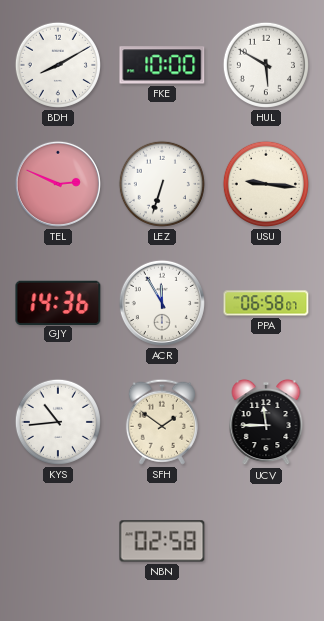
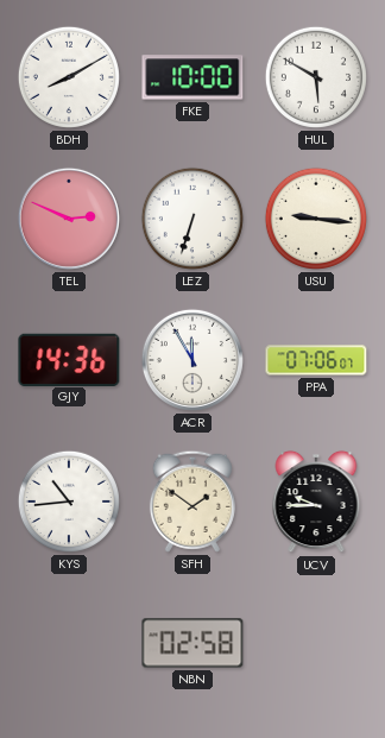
PPA: 06:58 -> 07:06
UCV: 11:45 -> 9:45
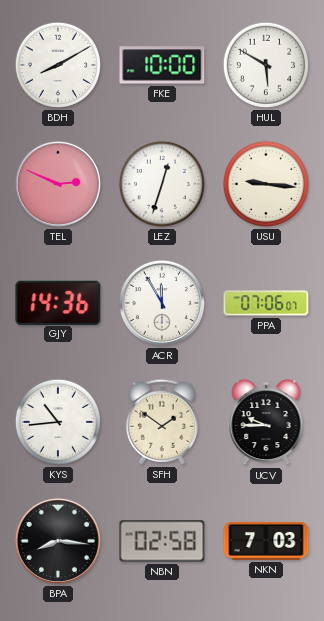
LEZ: 6:33 -> 12:33
BPA: none -> 8:16
NKN: none -> 7:03
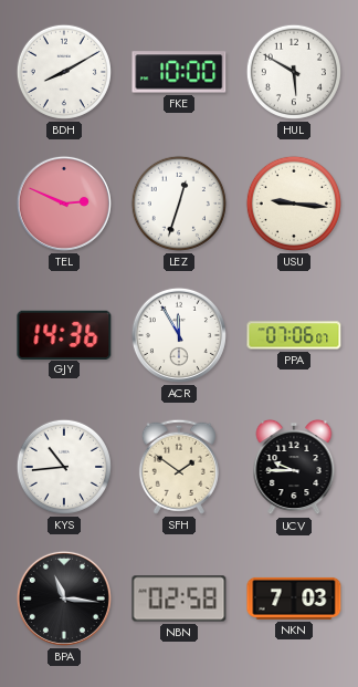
BPA: 8:16 -> 11:16
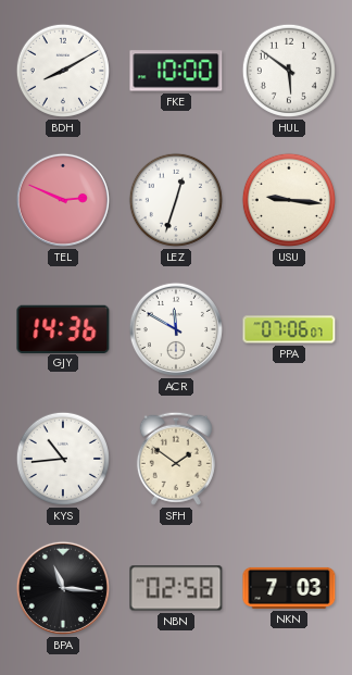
HUL: 5:50 -> 5:51
ACR: 11:55 -> 11:50
UCV: 9:45 -> none
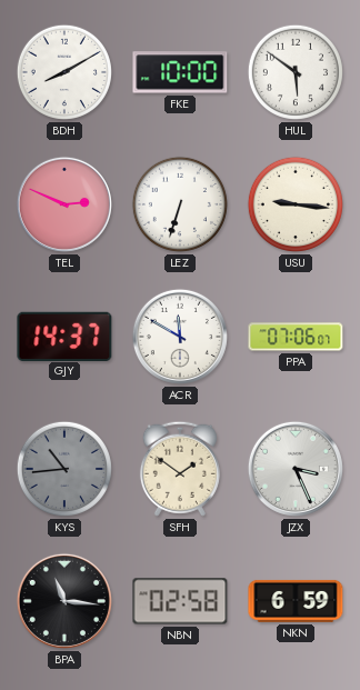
LEZ: 12:33 -> 6:33
GJY: 14:36 -> 14:37
KYS dial: white -> grey
JZX: none -> 3:26
NKN: 7:03 -> 6:59
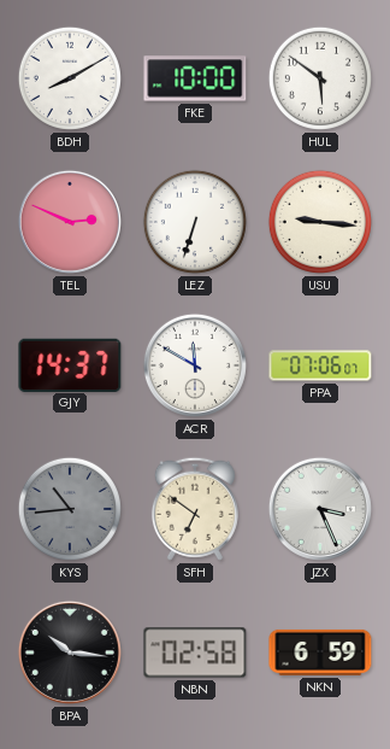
SFH: 1:51 -> 6:51
BPA: 11:16 -> 10:16
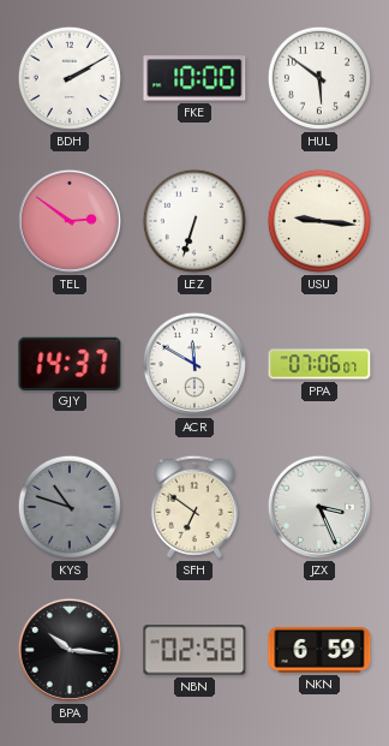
BDH: 8:10 -> 2:10
TEL: 2:49 -> 2:51
KYS: 10:44 -> 10:48
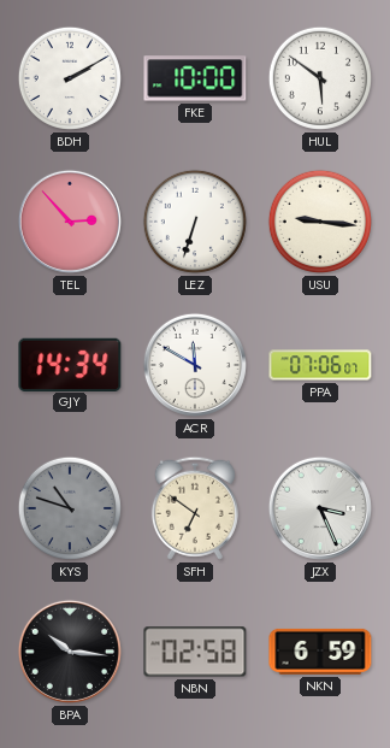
TEL: 2:51 -> 2:53
GJY: 14:37 -> 14:34
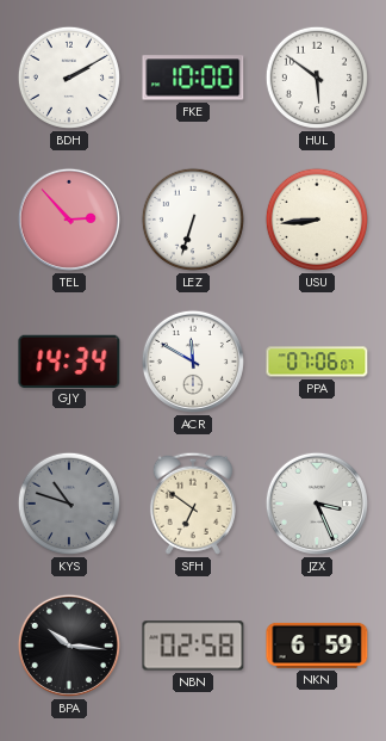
USU: 9:16 -> 8:44
